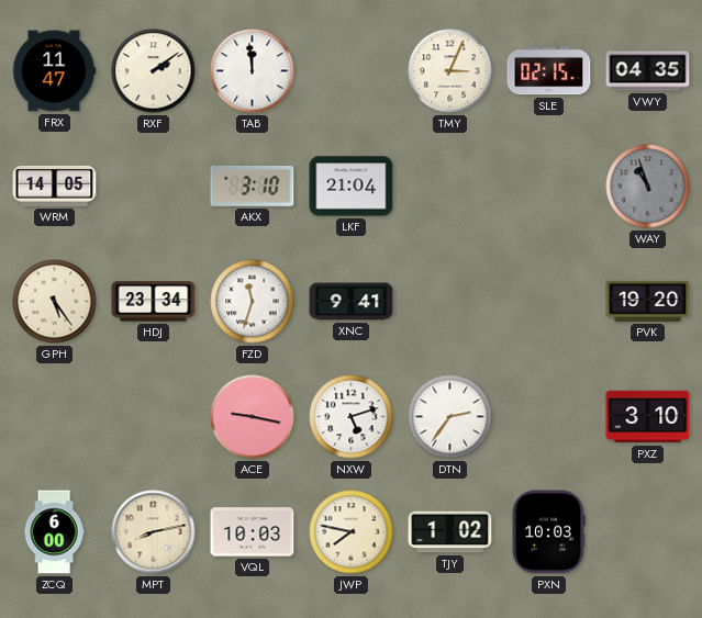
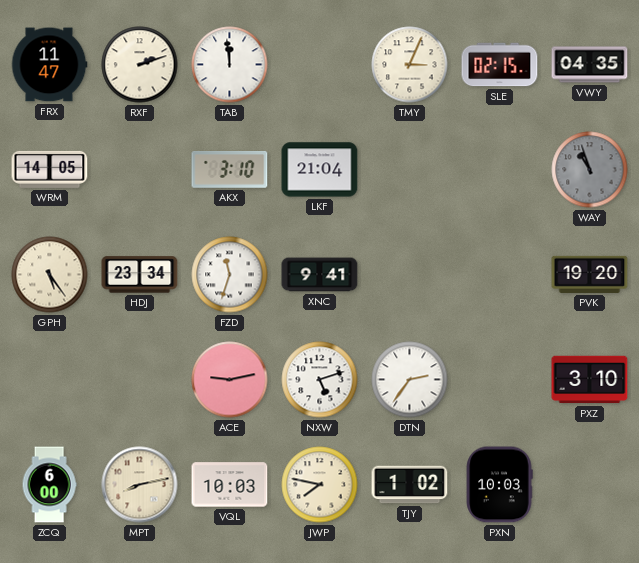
RXF: 2:09 -> 2:12
ACE: 9:17 -> 9:13
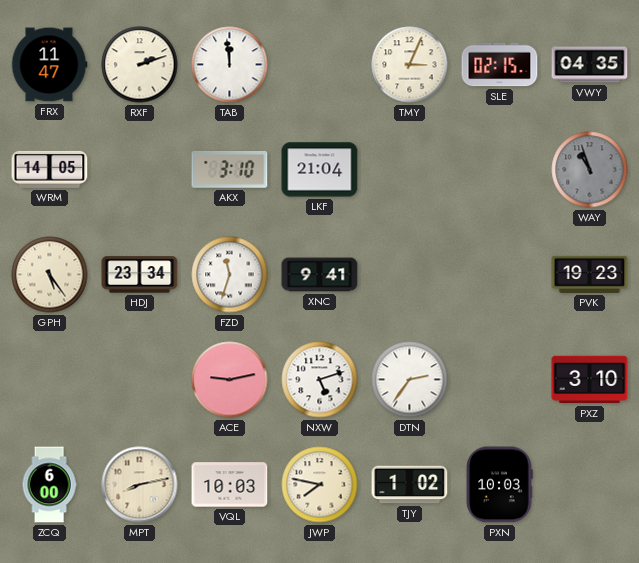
PVK: 19:20 -> 19:23
